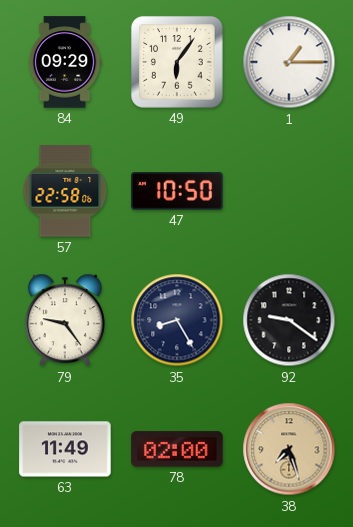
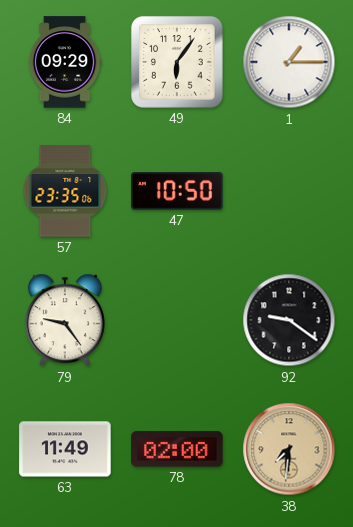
57: 22:58 -> 23:35
35: 8:25 -> none
38: 7:27 -> 7:31
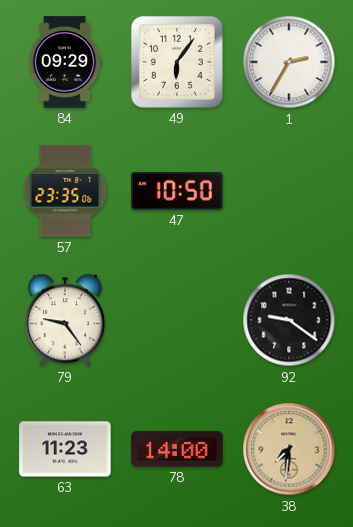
1: 1:15 -> 2:35
63: 11:49 -> 11:23
78: 02:00 -> 14:00
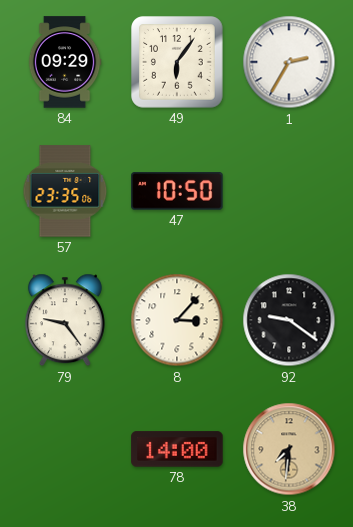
8: none -> 3:07
63: 11:23 -> none
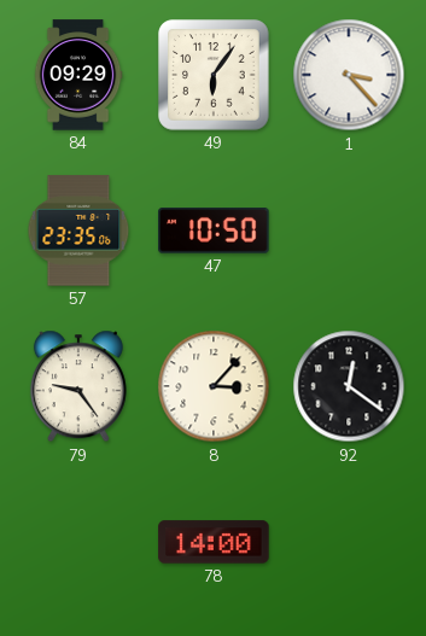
1: 2:35 -> 3:23
92: 9:21 -> 12:21
38: 7:31 -> none
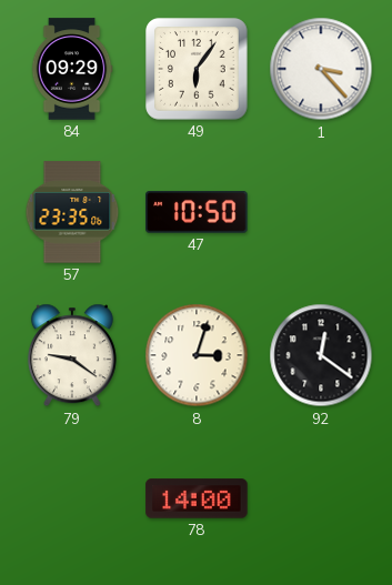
79: 9:24 -> 9:21
8: 3:07 -> 3:03
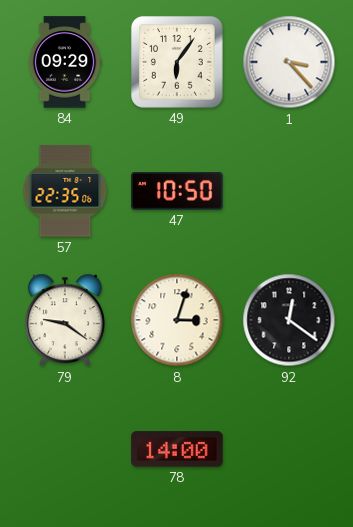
57: 23:35 -> 22:35
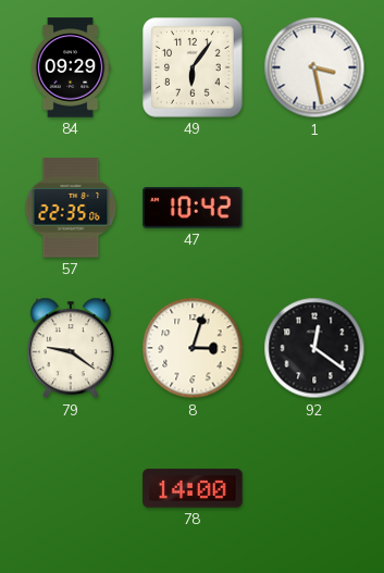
1: 3:23 -> 3:28
47: 10:50 -> 10:42
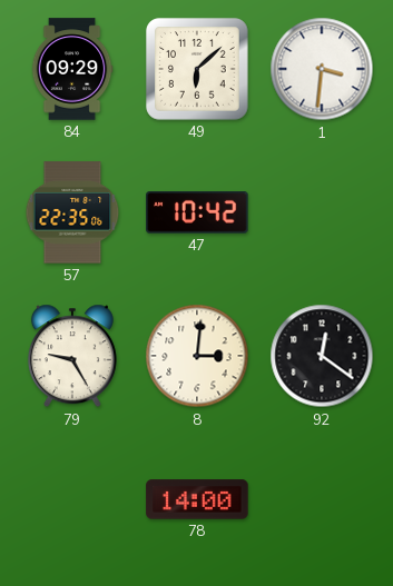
49: 6:06 -> 6:08
1: 3:28 -> 3:31
79: 9:21 -> 9:25
8: 3:03 -> 3:01
